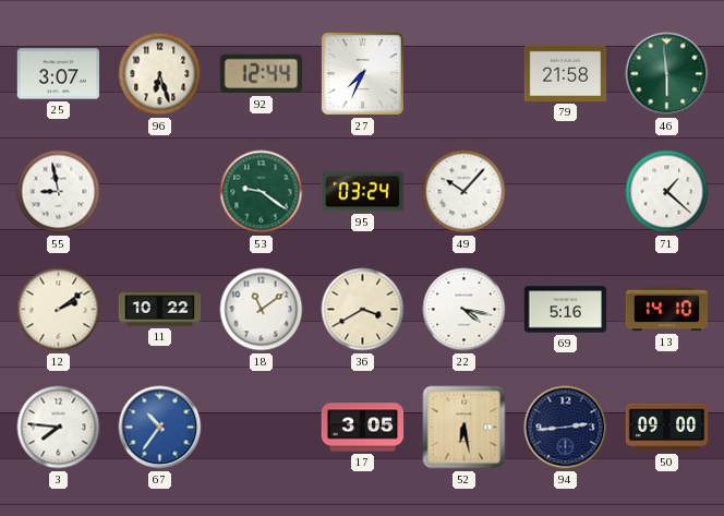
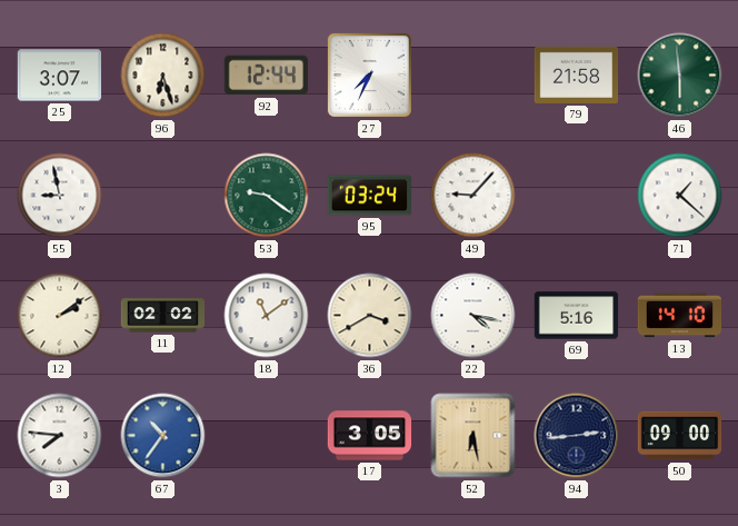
49: 10:07 -> 9:07
11: 10:22 -> 02:02
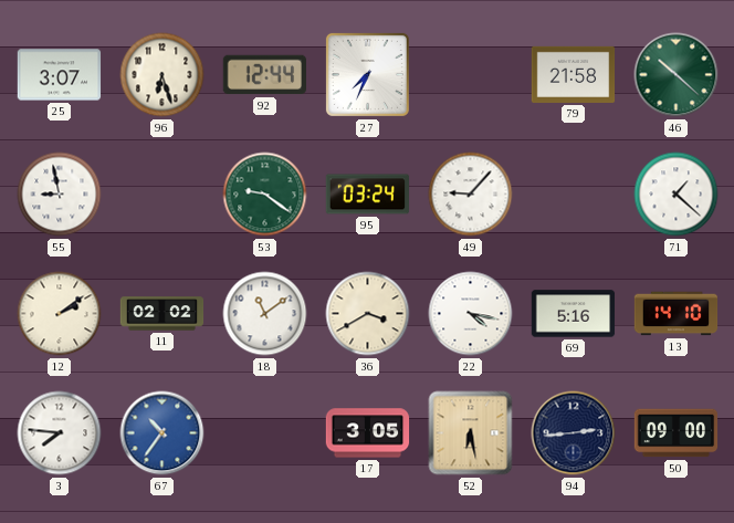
46: 5:59 -> 10:22
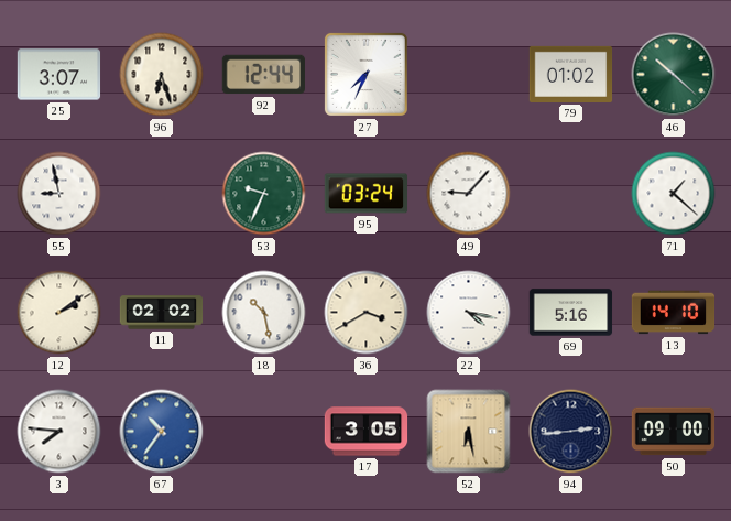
79: 21:58 -> 01:02
53: 9:21 -> 9:34
18: 11:09 -> 10:28
